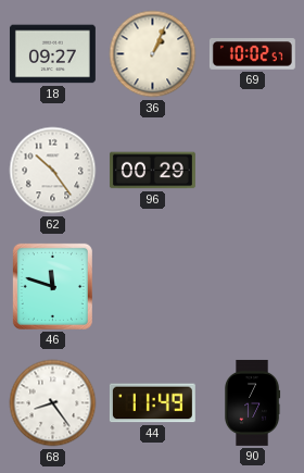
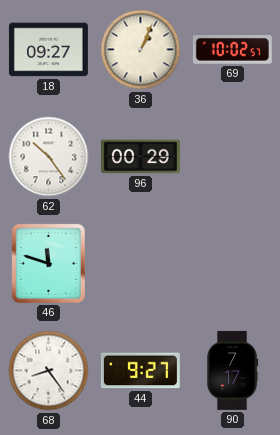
44: 11:49 -> 9:27
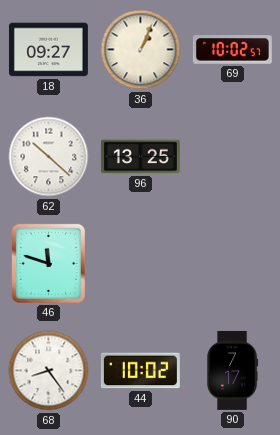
62: 10:24 -> 10:22
96: 00:29 -> 13:25
44: 9:27 -> 10:02
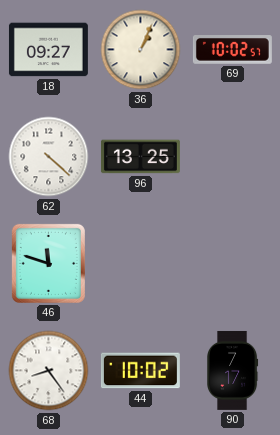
62: 10:22 -> 4:22
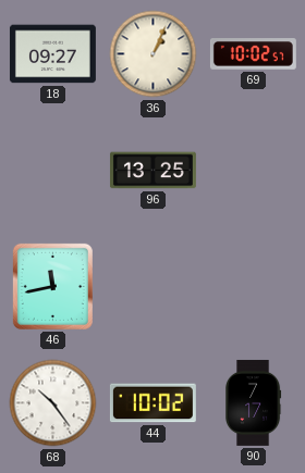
62: 4:22 -> none
46: 11:48 -> 11:43
68: 8:24 -> 10:24
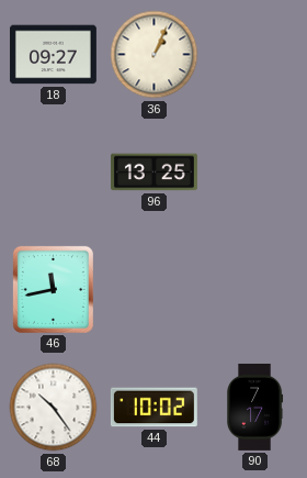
69: 10:02 -> none
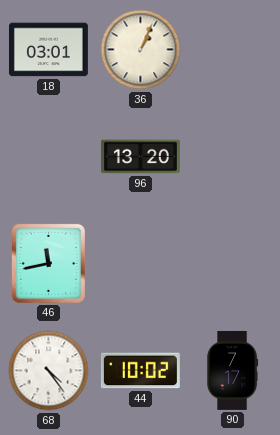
18: 09:27 -> 03:01
96: 13:25 -> 13:20
68: 10:24 -> 4:24
